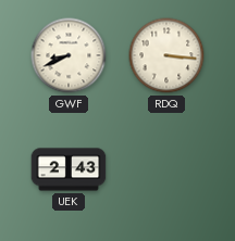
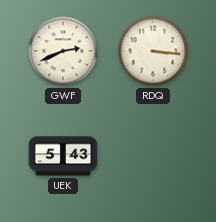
GWF: 8:41 -> 2:41
UEK: 2:43 -> 5:43
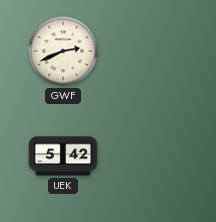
RDQ: 3:16 -> none
UEK: 5:43 -> 5:42
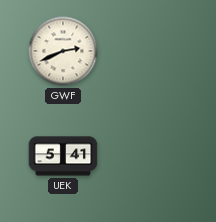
UEK: 5:42 -> 5:41
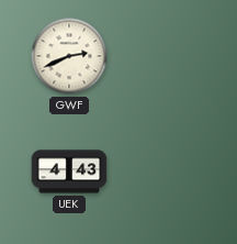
UEK: 5:41 -> 4:43
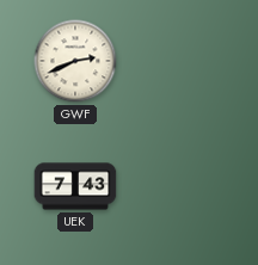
UEK: 4:43 -> 7:43
